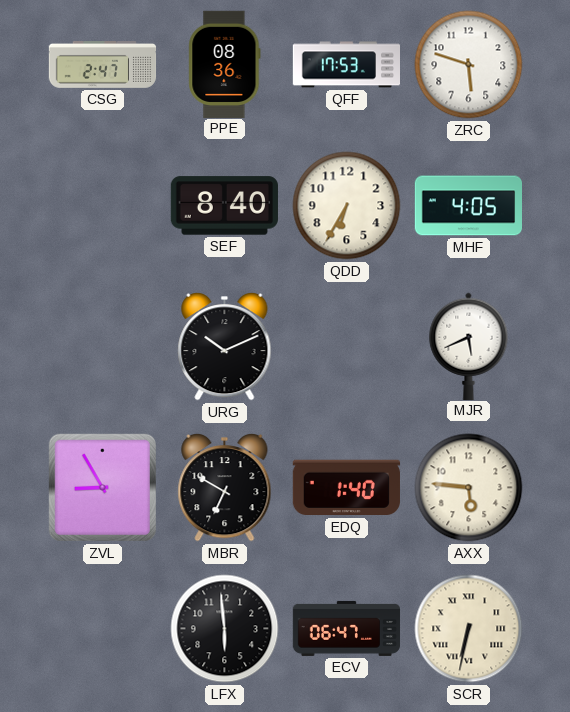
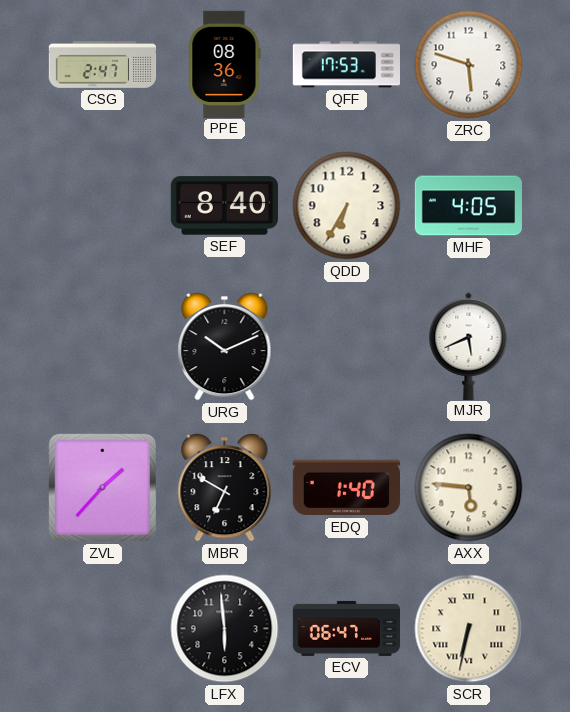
ZVL: 8:55 -> 1:37
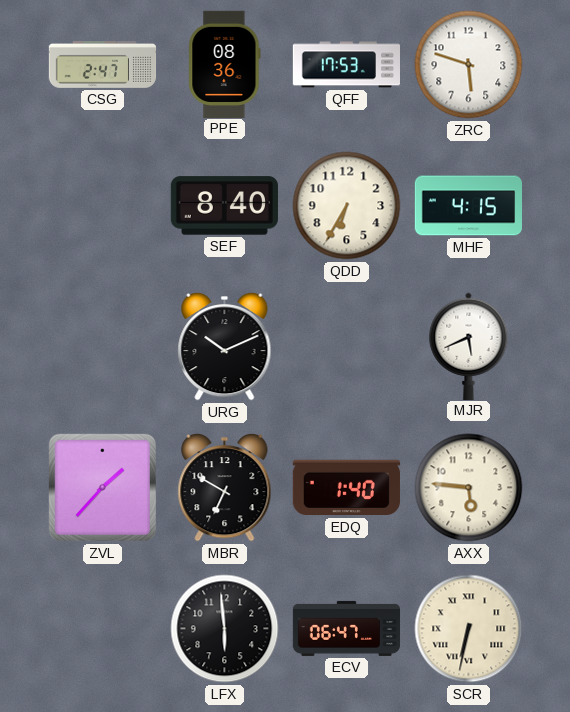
MHF: 4:05 -> 4:15
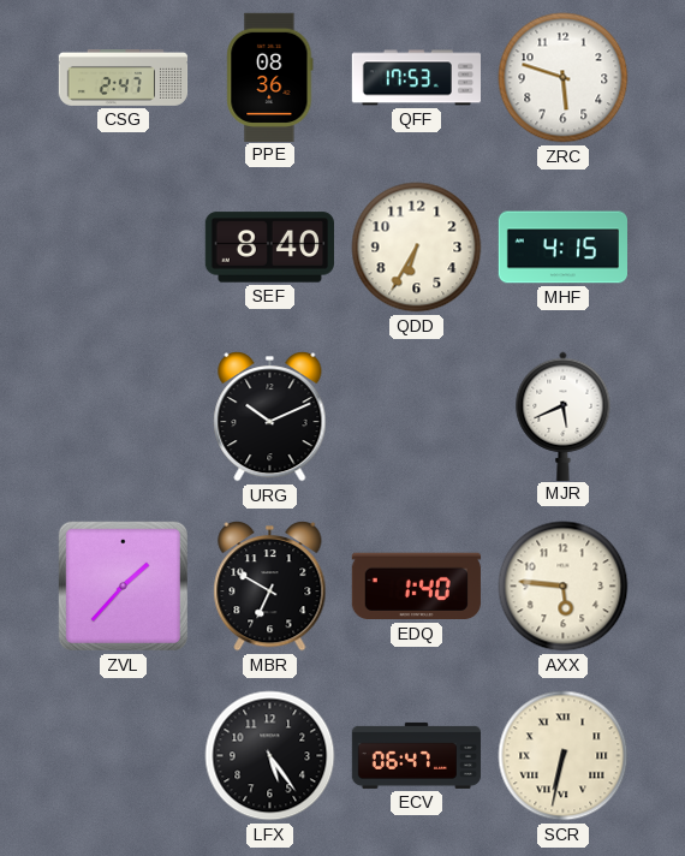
LFX: 5:59 -> 5:24
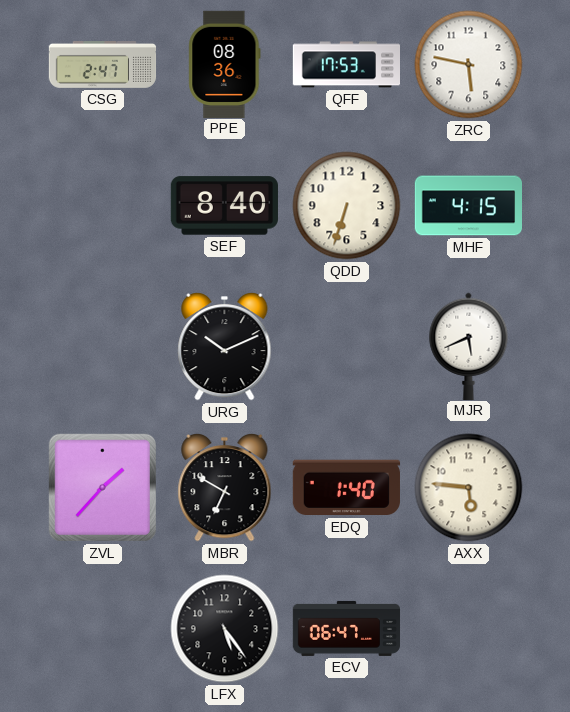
ZRC: 5:48 -> 5:47
QDD: 6:35 -> 6:33
SCR: 6:32 -> none
